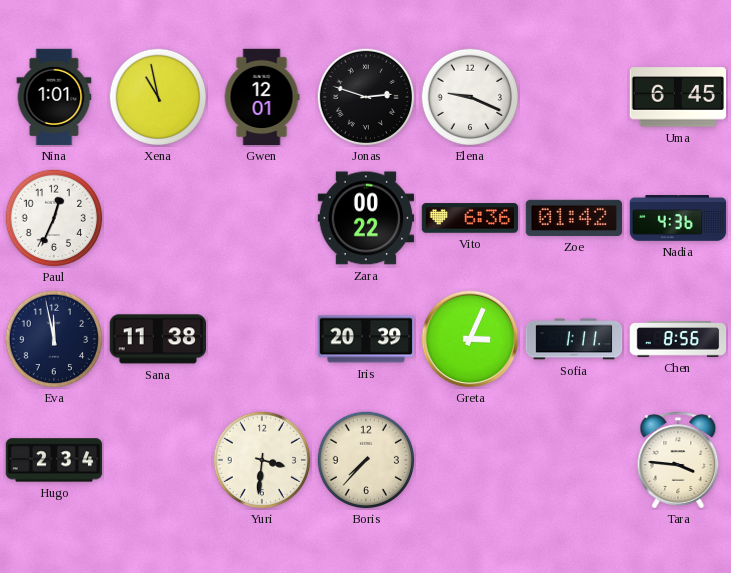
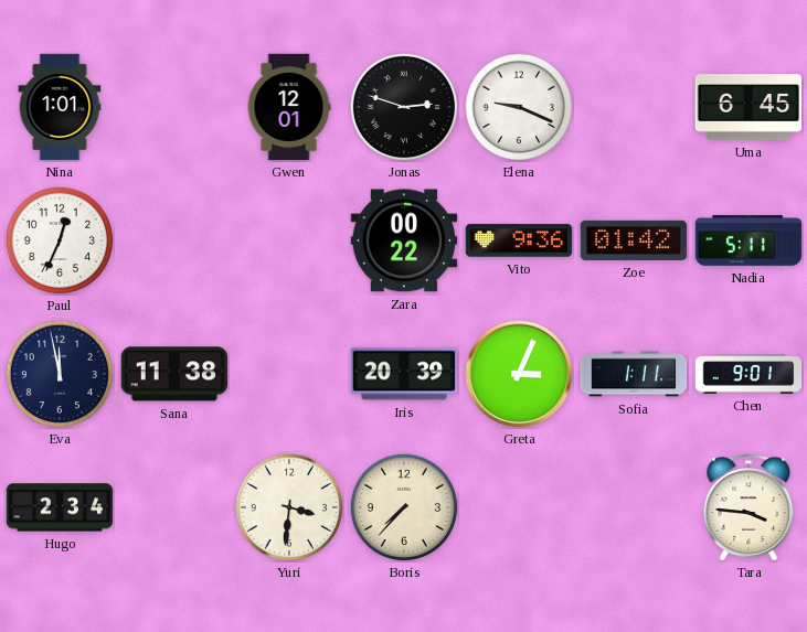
Xena: 10:58 -> none
Vito: 6:36 -> 9:36
Nadia: 4:36 -> 5:11
Chen: 8:56 -> 9:01
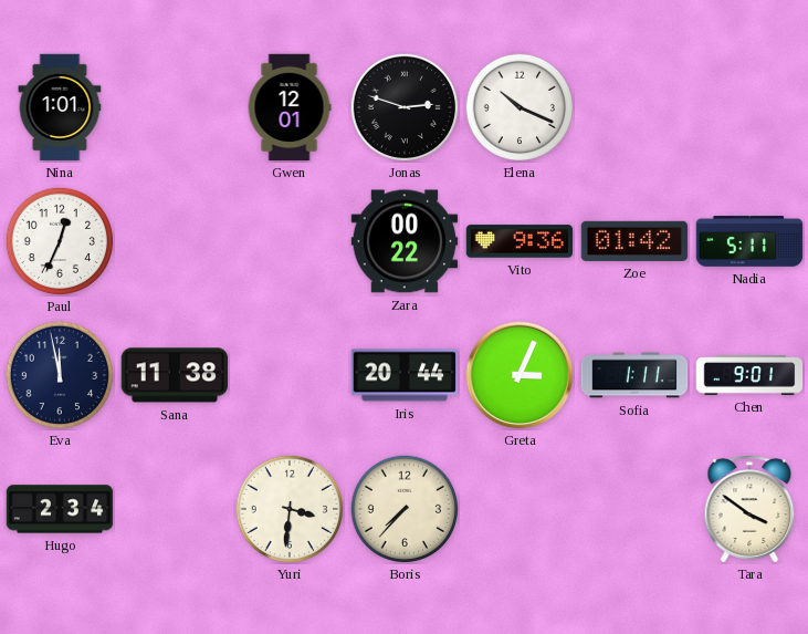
Elena: 9:19 -> 10:19
Uma: 6:45 -> none
Iris: 20:39 -> 20:44
Tara: 3:46 -> 3:51
